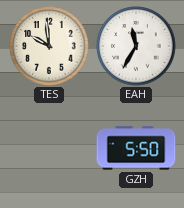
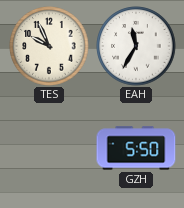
TES: 9:59 -> 9:56
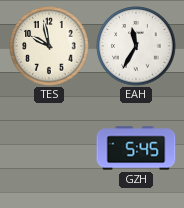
TES: 9:56 -> 9:58
GZH: 5:50 -> 5:45
